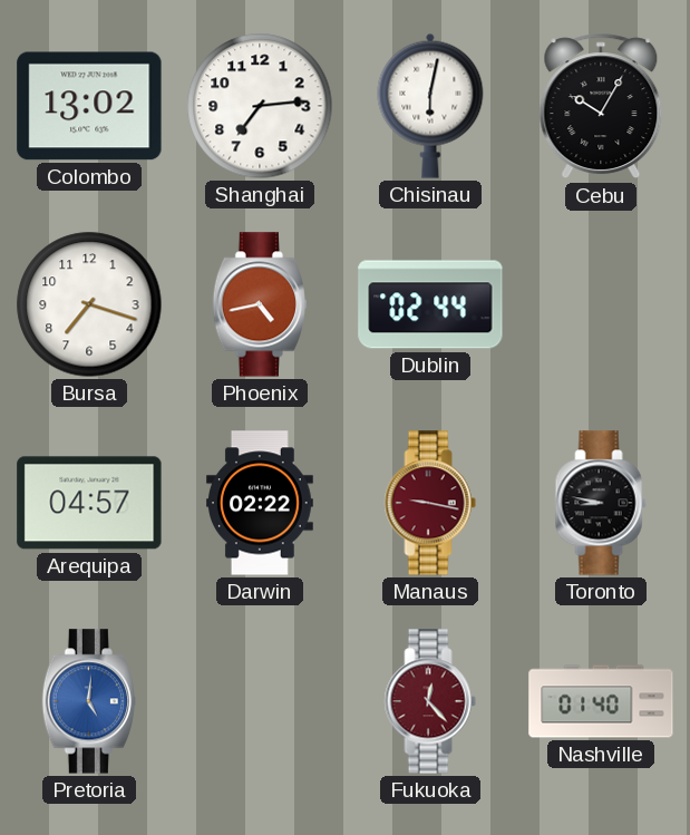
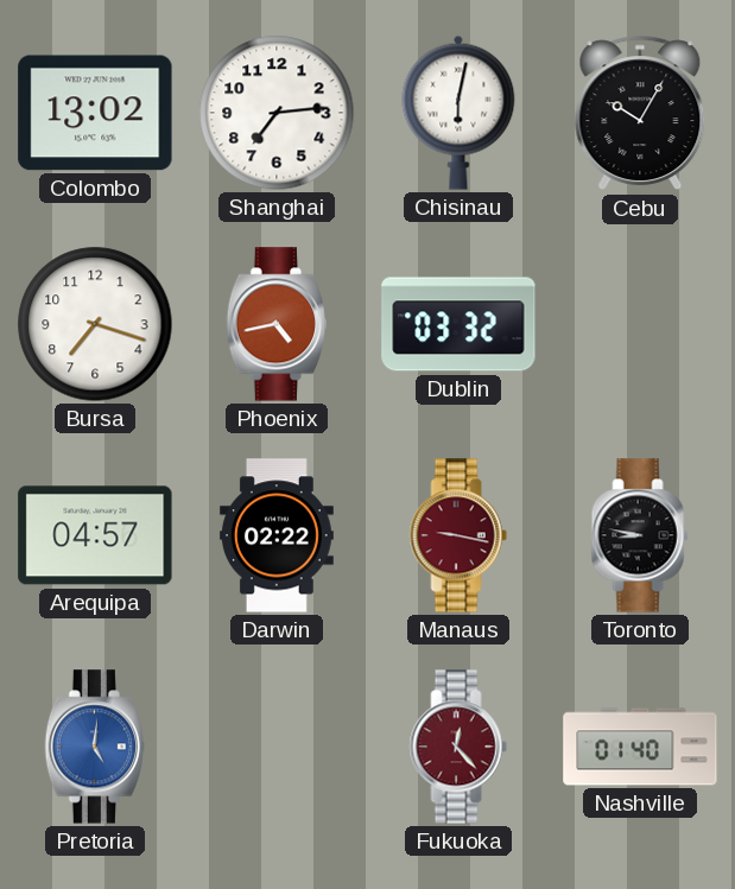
Dublin: 02:44 -> 03:32
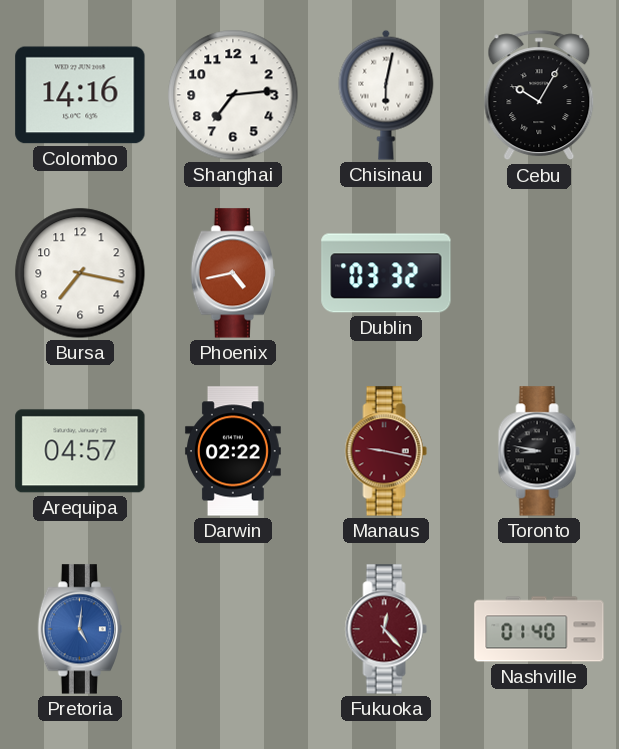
Colombo: 13:02 -> 14:16
Bursa: 7:18 -> 7:17
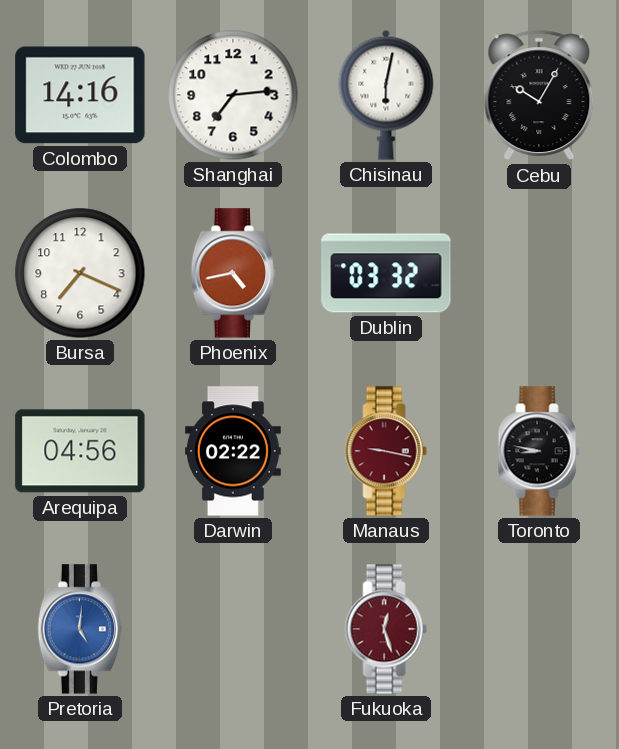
Bursa: 7:17 -> 7:19
Arequipa: 04:57 -> 04:56
Fukuoka: 12:23 -> 12:27
Nashville: 01:40 -> none
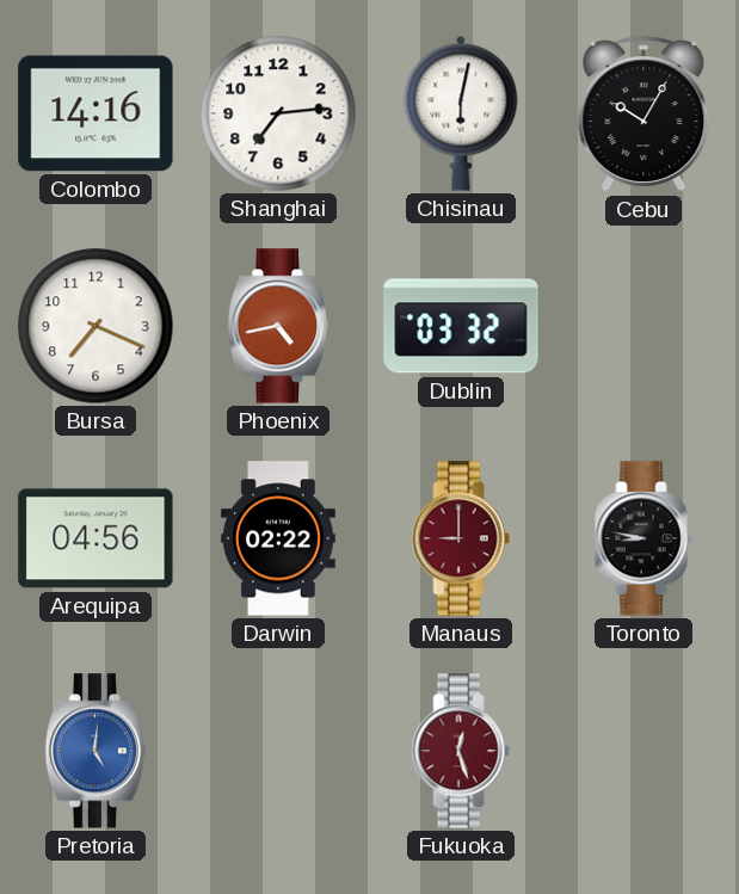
Manaus: 9:17 -> 9:00
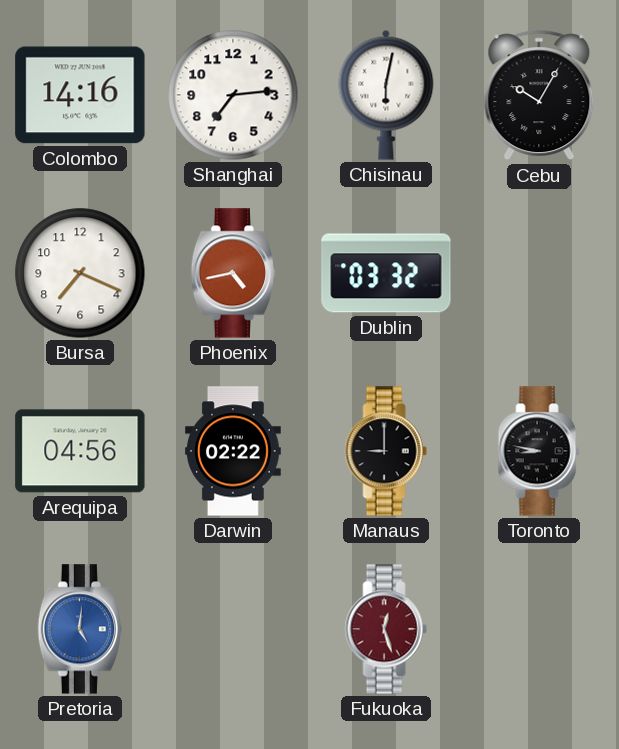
Manaus dial: burgundy -> black
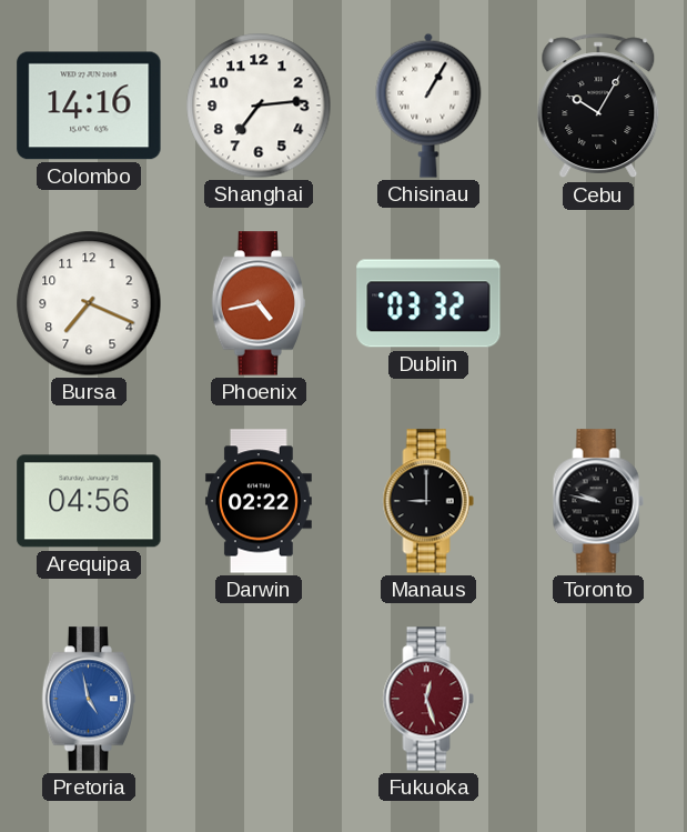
Chisinau: 6:02 -> 1:05
Toronto: 8:47 -> 9:47
Pretoria: 5:01 -> 4:58
